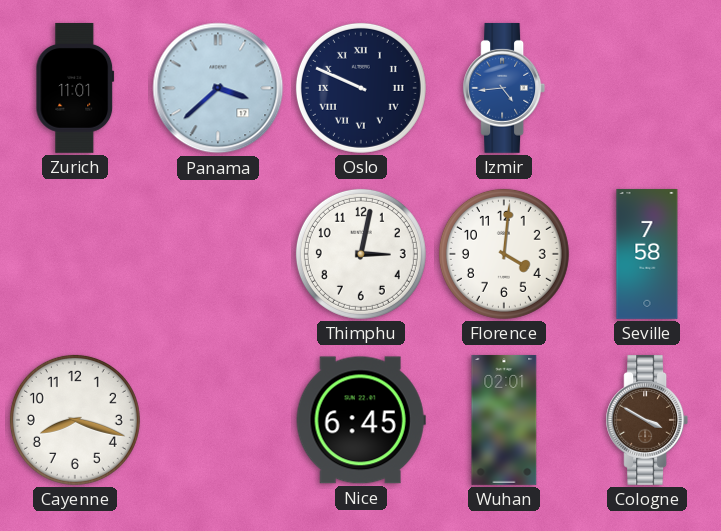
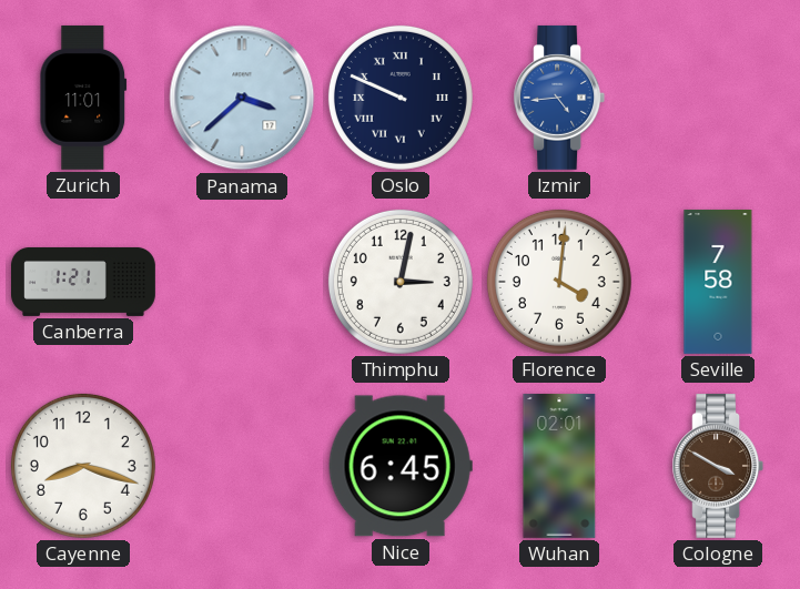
Canberra: none -> 1:21
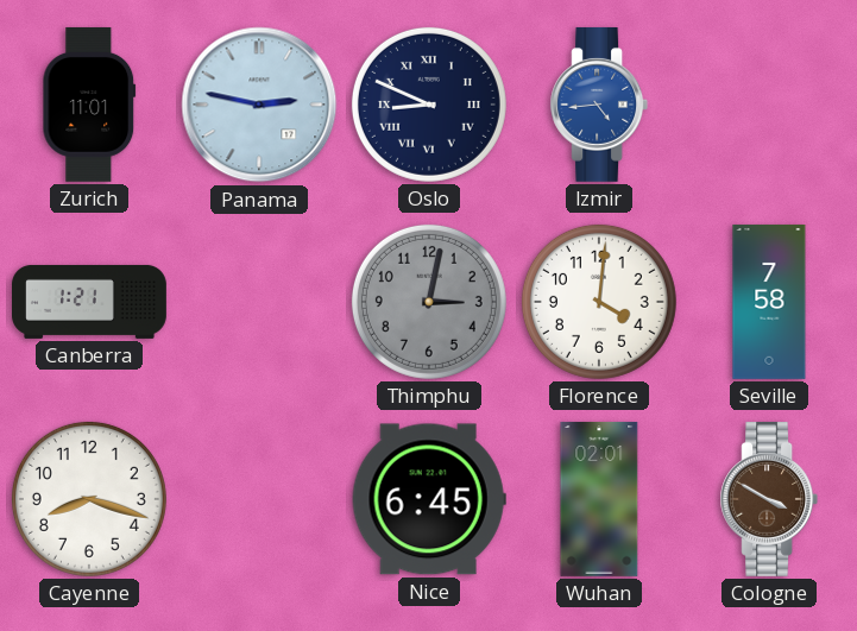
Panama: 3:38 -> 2:47
Oslo: 9:49 -> 8:49
Thimphu dial: white -> grey
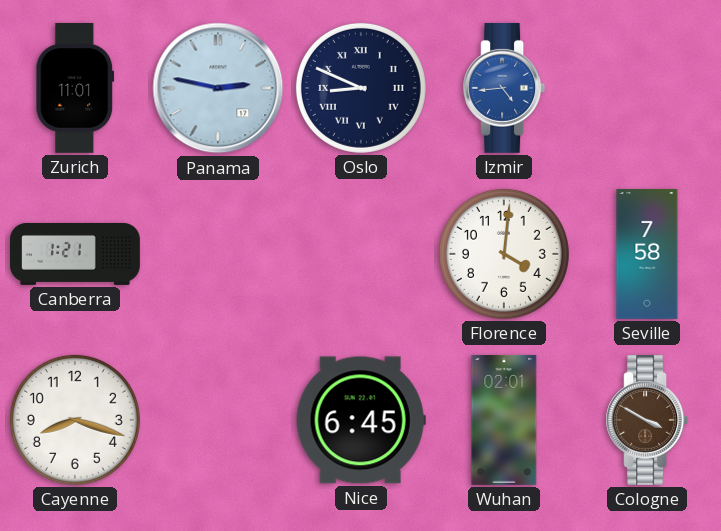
Thimphu: 3:02 -> none
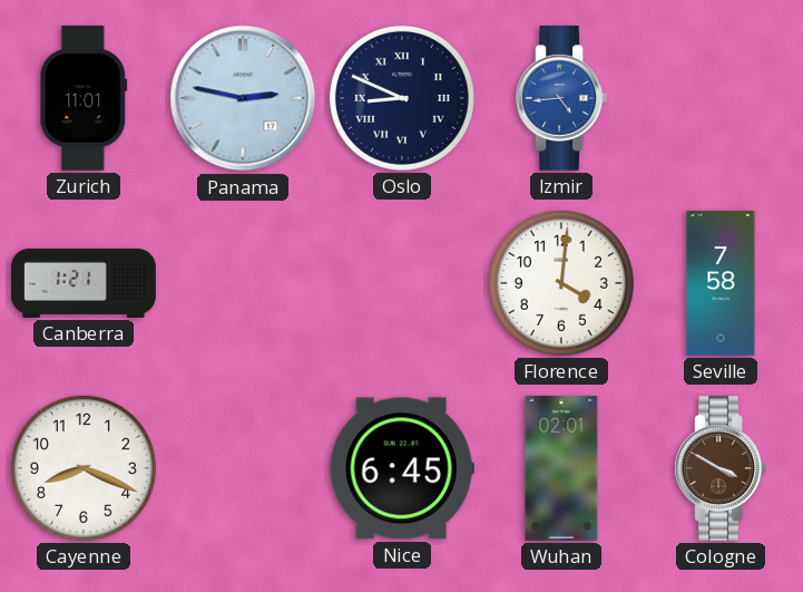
Cayenne: 8:18 -> 8:19
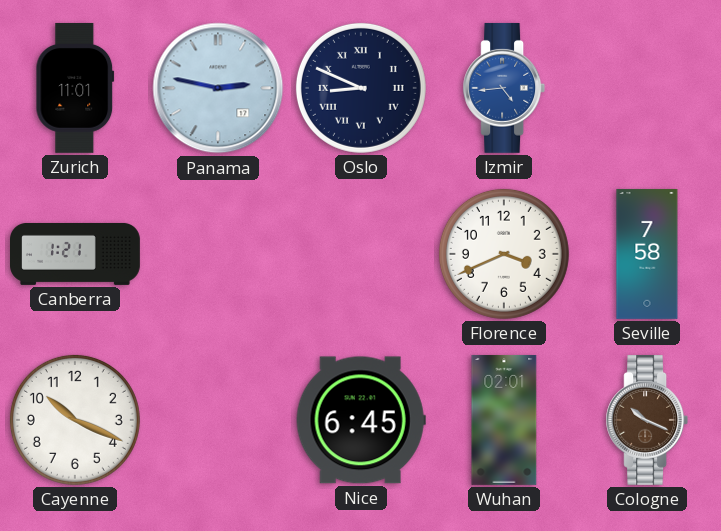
Florence: 4:01 -> 3:41
Cayenne: 8:19 -> 10:19
Cologne: 3:50 -> 10:19
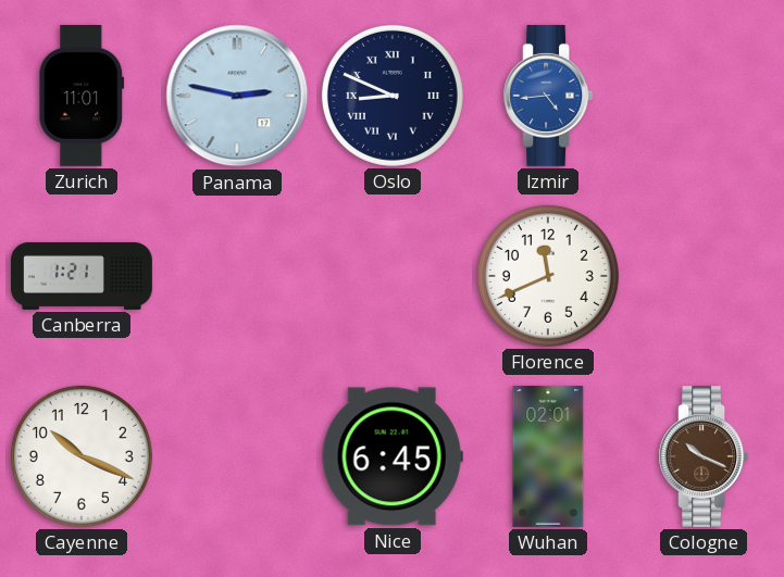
Florence: 3:41 -> 11:41
Seville: 7:58 -> none
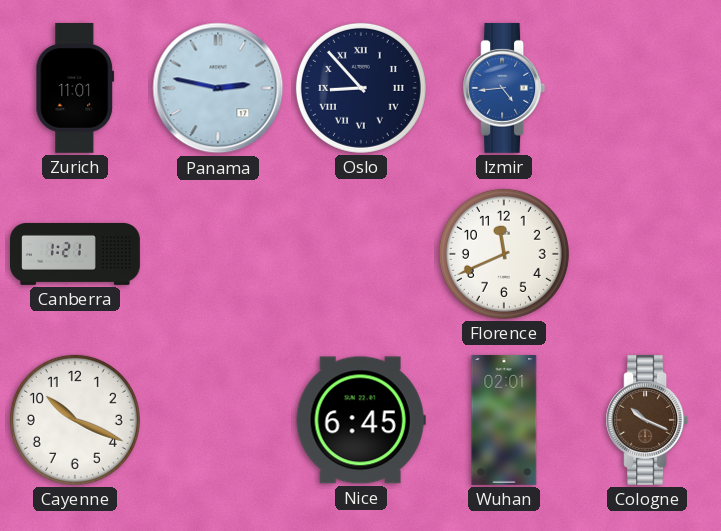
Oslo: 8:49 -> 8:53
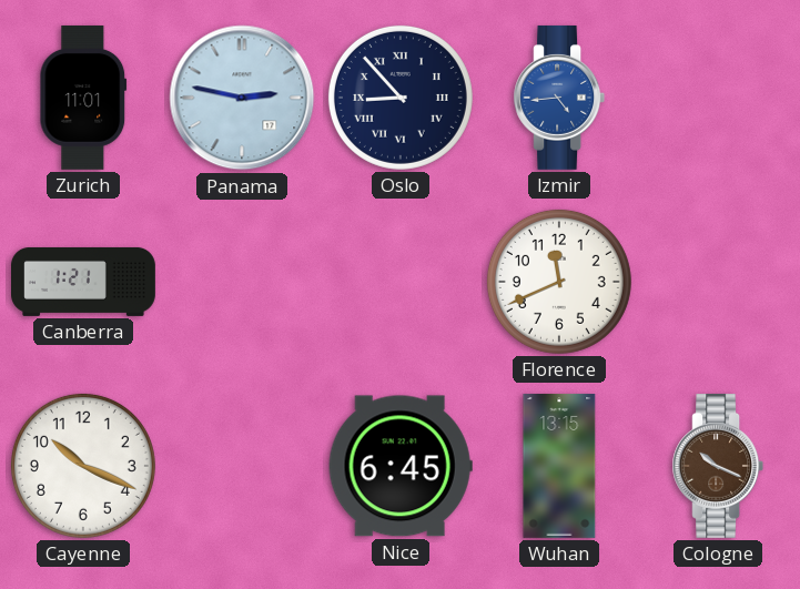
Wuhan: 02:01 -> 13:15
